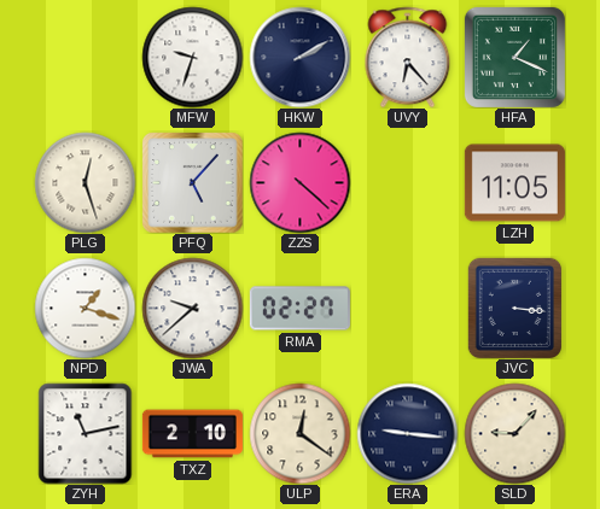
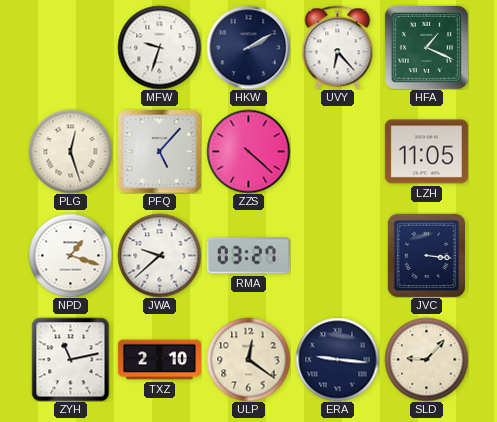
RMA: 02:27 -> 03:27
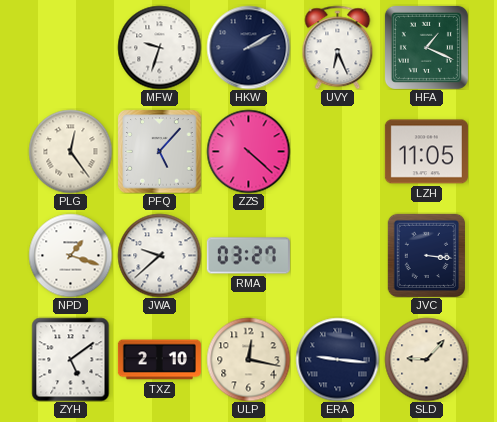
UVY: 6:23 -> 6:26
PLG: 12:27 -> 12:24
ZYH: 11:13 -> 5:09
ULP: 12:21 -> 12:17
